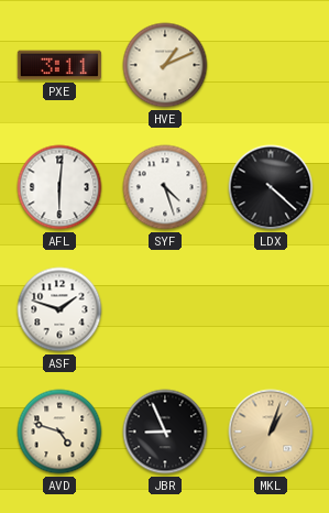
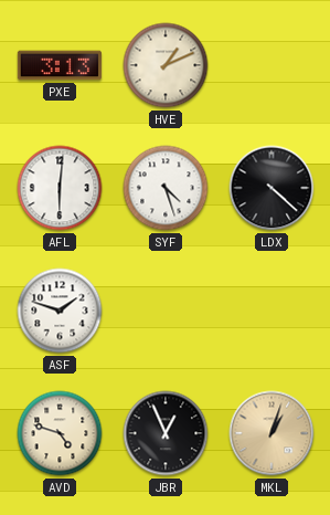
PXE: 3:11 -> 3:13
JBR: 8:56 -> 12:56
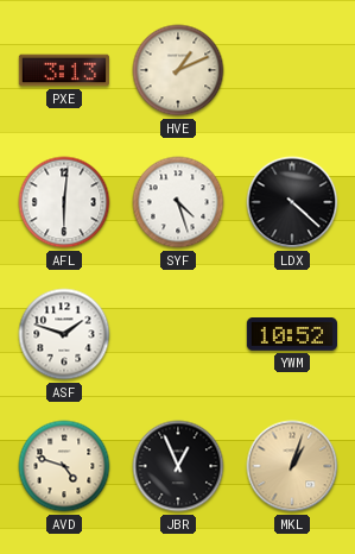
YWM: none -> 10:52
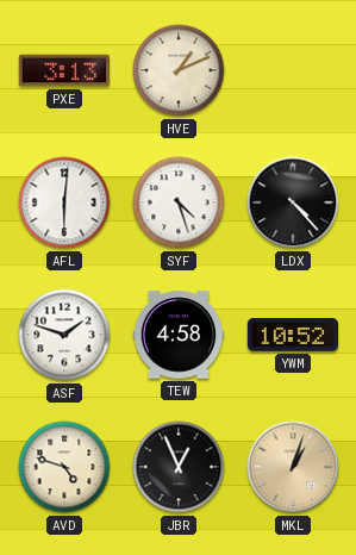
LDX: 4:22 -> 4:23
TEW: none -> 4:58
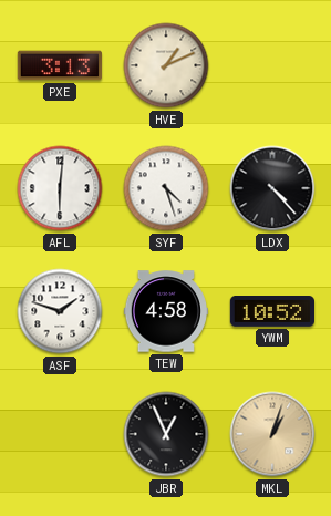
AVD: 4:48 -> none
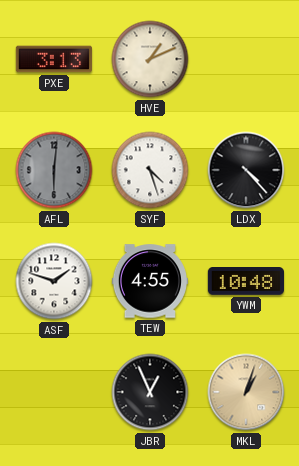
AFL dial: white -> grey
TEW: 4:58 -> 4:55
YWM: 10:52 -> 10:48
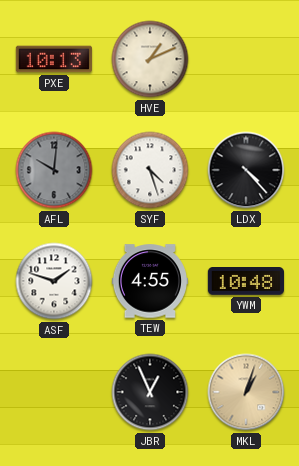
PXE: 3:13 -> 10:13
AFL: 6:01 -> 10:01
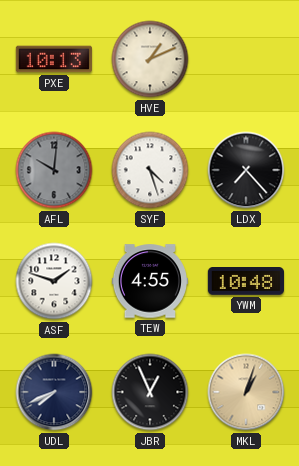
LDX: 4:23 -> 7:23
UDL: none -> 7:41
